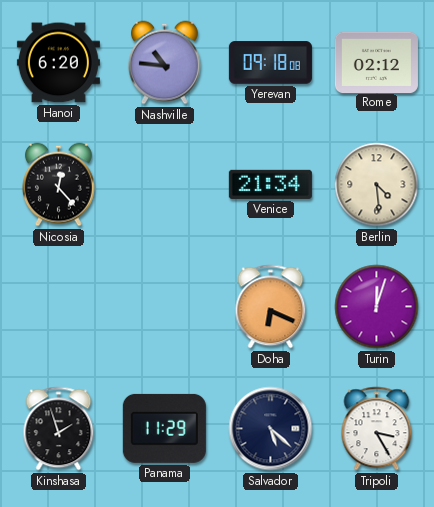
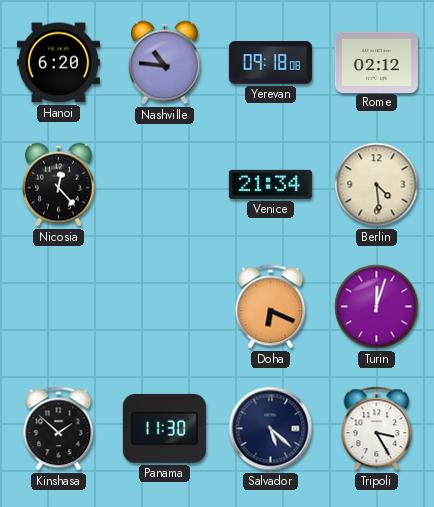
Kinshasa: 1:57 -> 1:52
Panama: 11:29 -> 11:30
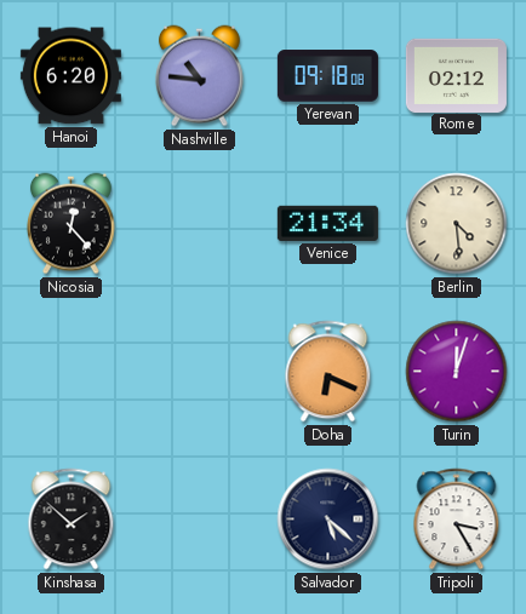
Panama: 11:30 -> none
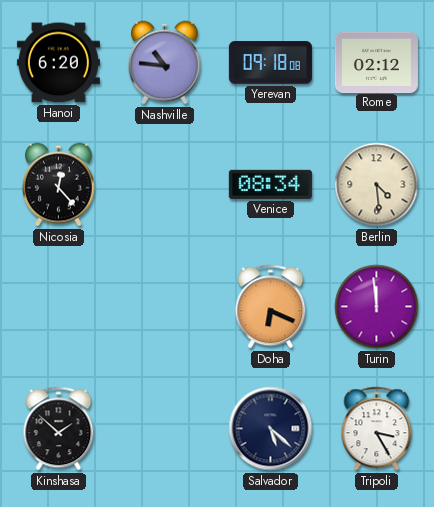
Venice: 21:34 -> 08:34
Turin: 12:03 -> 11:59
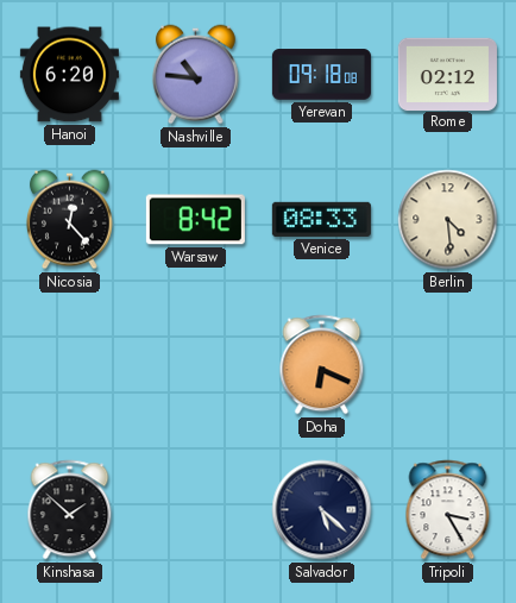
Warsaw: none -> 8:42
Venice: 08:34 -> 08:33
Turin: 11:59 -> none
